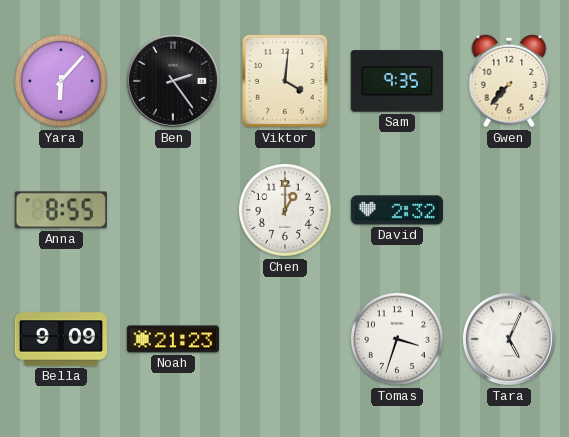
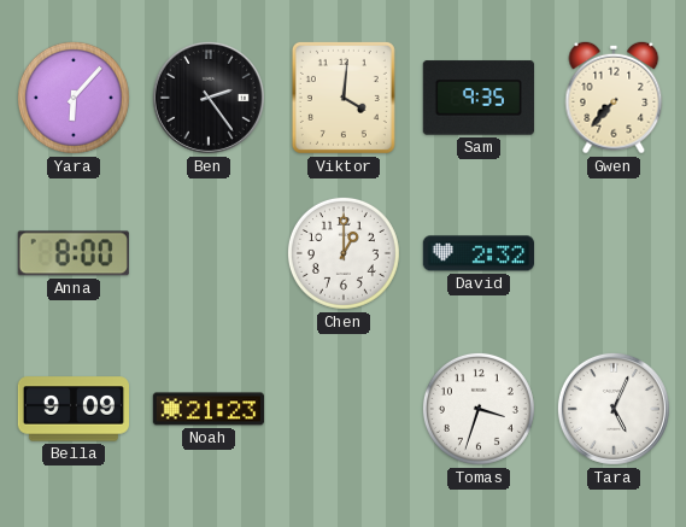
Anna: 8:55 -> 8:00
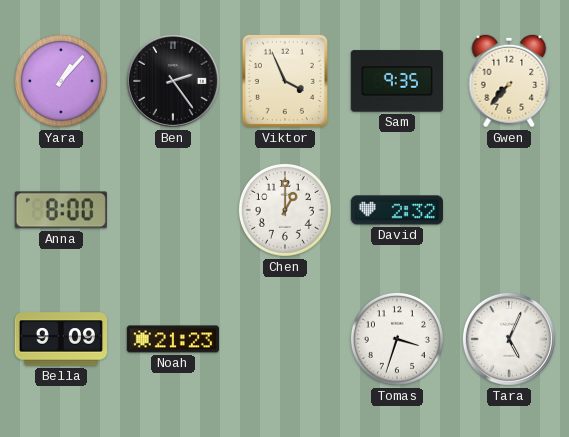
Yara: 6:07 -> 1:07
Viktor: 4:01 -> 3:56
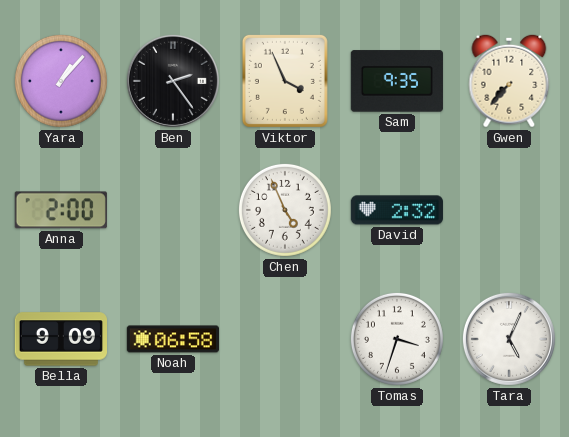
Anna: 8:00 -> 2:00
Chen: 1:00 -> 4:56
Noah: 21:23 -> 06:58
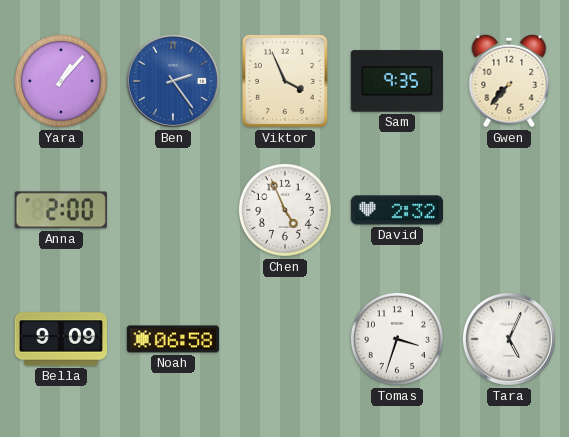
Ben dial: black -> blue
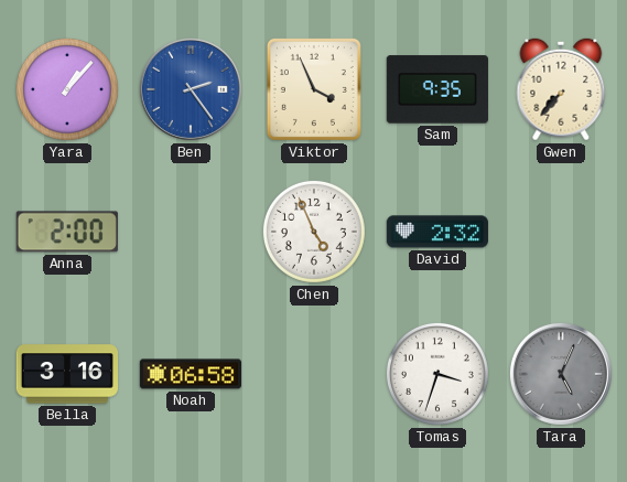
Bella: 9:09 -> 3:16
Tara dial: white -> grey
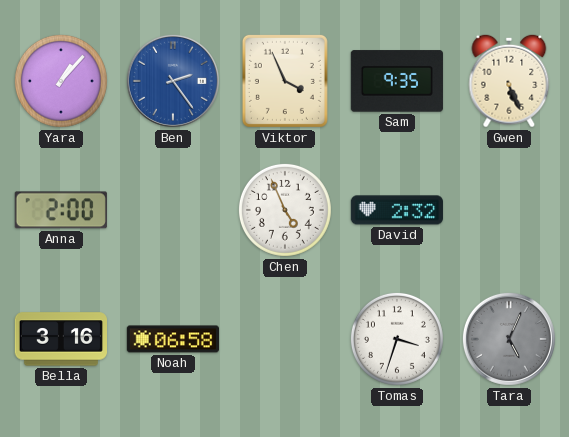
Gwen: 7:37 -> 5:26
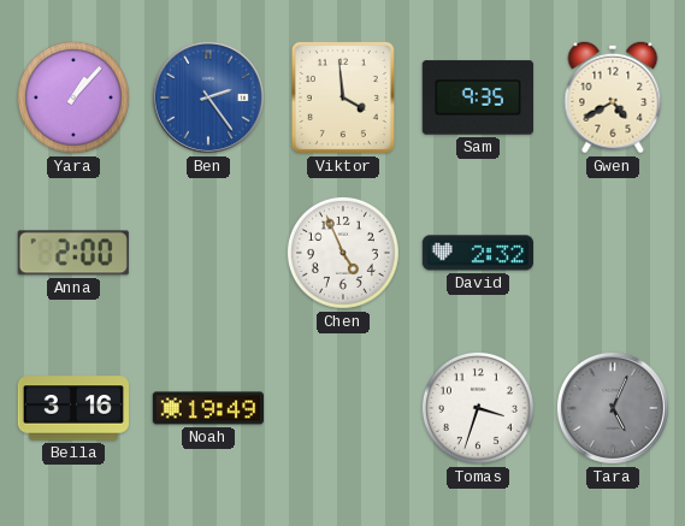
Viktor: 3:56 -> 3:59
Gwen: 5:26 -> 4:40
Noah: 06:58 -> 19:49
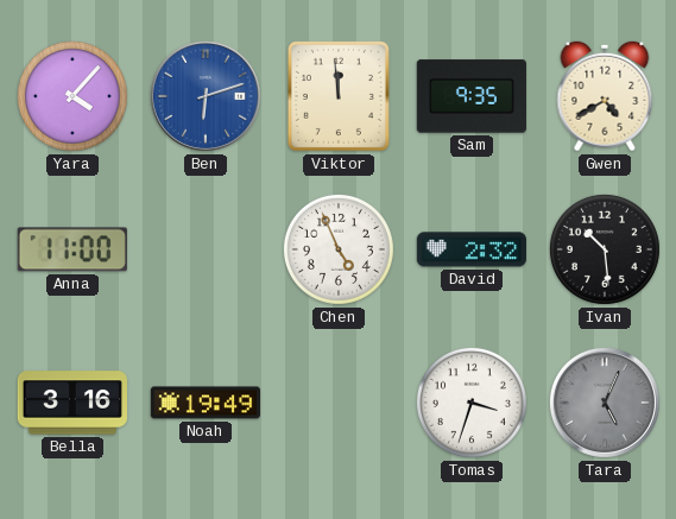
Yara: 1:07 -> 4:07
Ben: 2:24 -> 6:12
Viktor: 3:59 -> 11:59
Anna: 2:00 -> 11:00
Ivan: none -> 10:29
